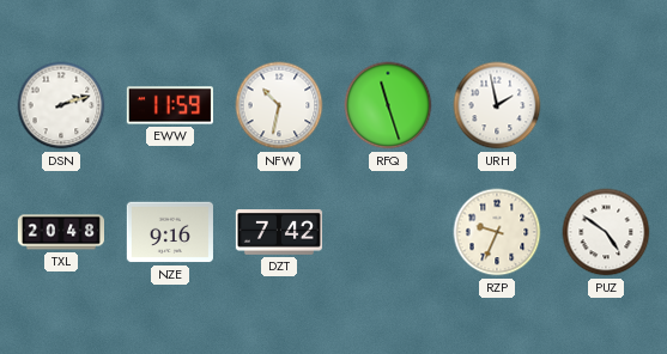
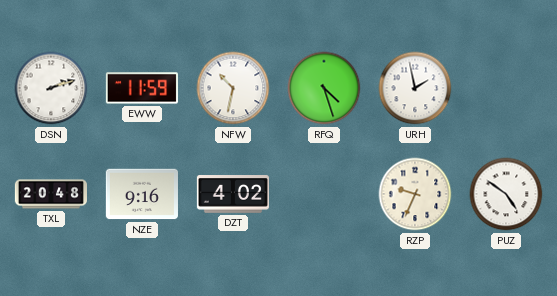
RFQ: 11:27 -> 4:27
DZT: 7:42 -> 4:02
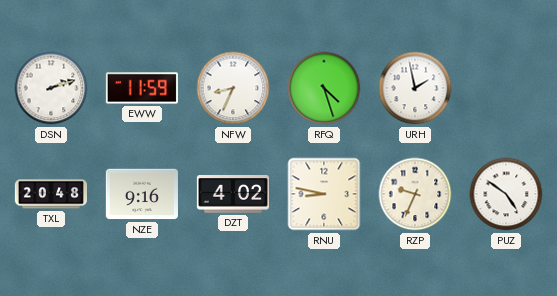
NFW: 10:32 -> 8:34
RNU: none -> 8:47
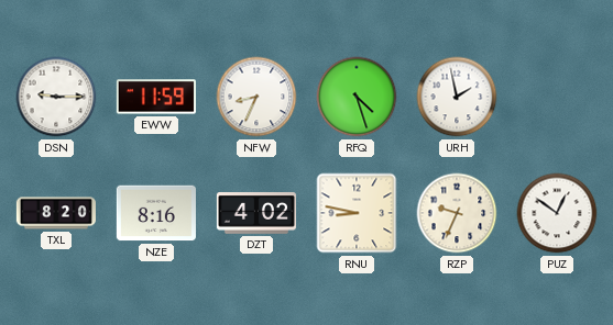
DSN: 2:12 -> 9:15
TXL: 20:48 -> 8:20
NZE: 9:16 -> 8:16
PUZ: 4:51 -> 12:51
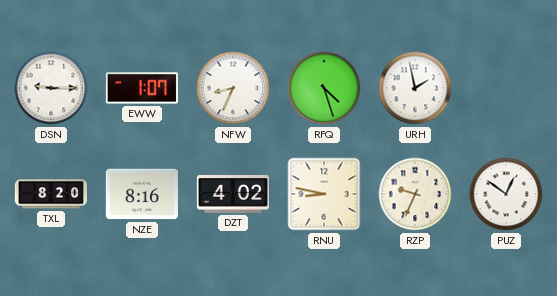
EWW: 11:59 -> 1:07
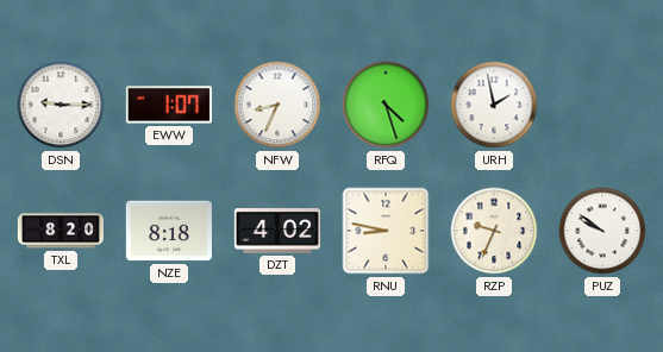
NZE: 8:16 -> 8:18
PUZ: 12:51 -> 9:51
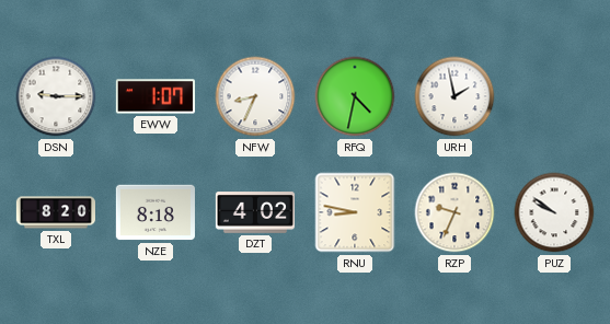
RFQ: 4:27 -> 4:32
